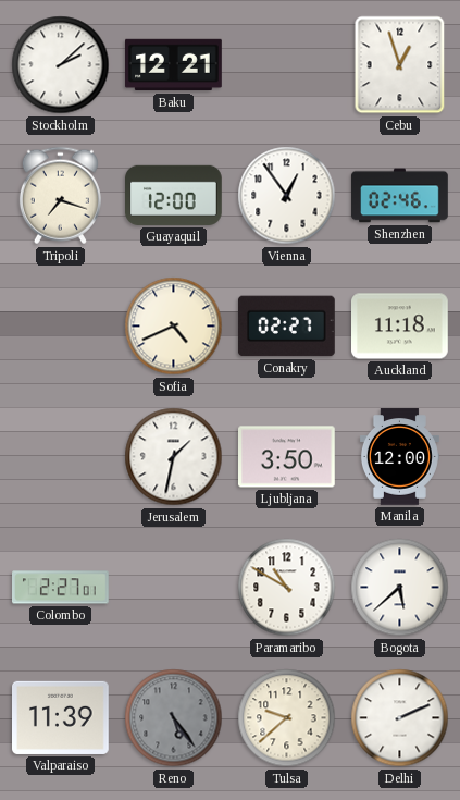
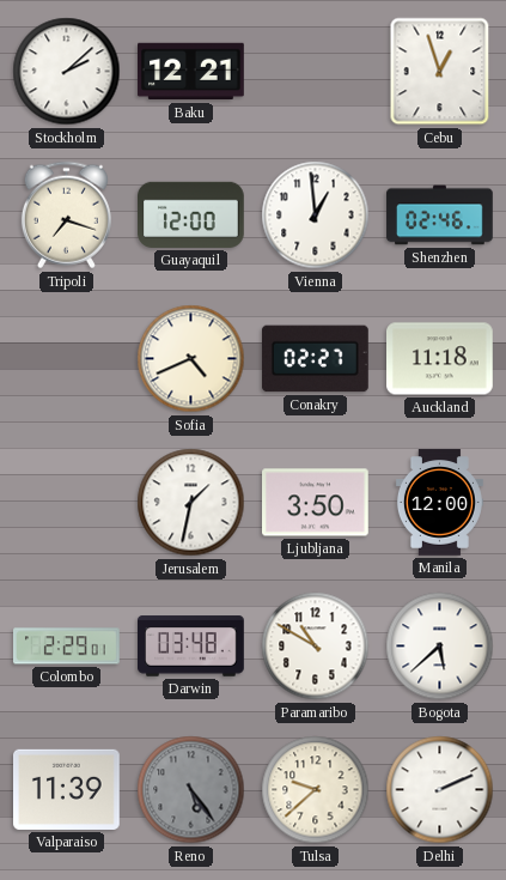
Vienna: 12:54 -> 12:59
Colombo: 2:27 -> 2:29
Darwin: none -> 03:48
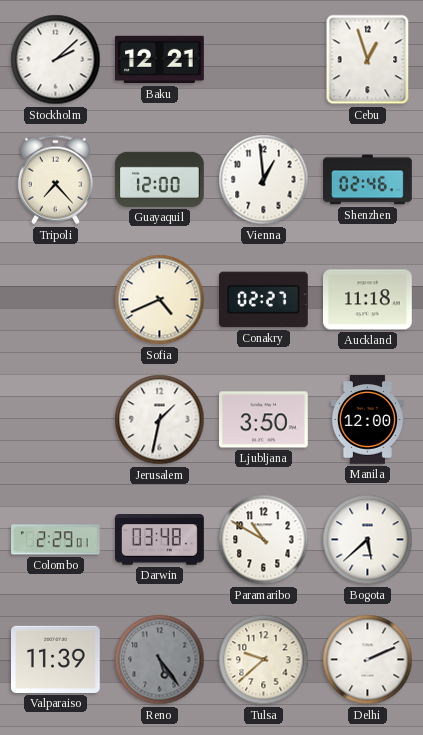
Tripoli: 7:18 -> 7:23
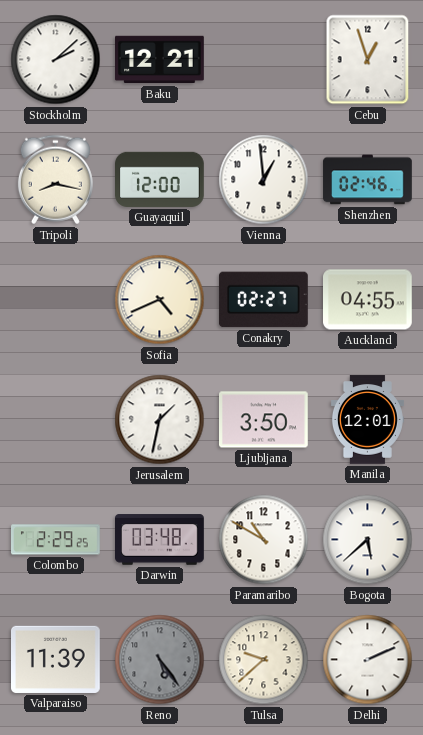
Tripoli: 7:23 -> 8:17
Auckland: 11:18 -> 04:55
Manila: 12:00 -> 12:01
Colombo: 2:29:01 -> 2:29:25
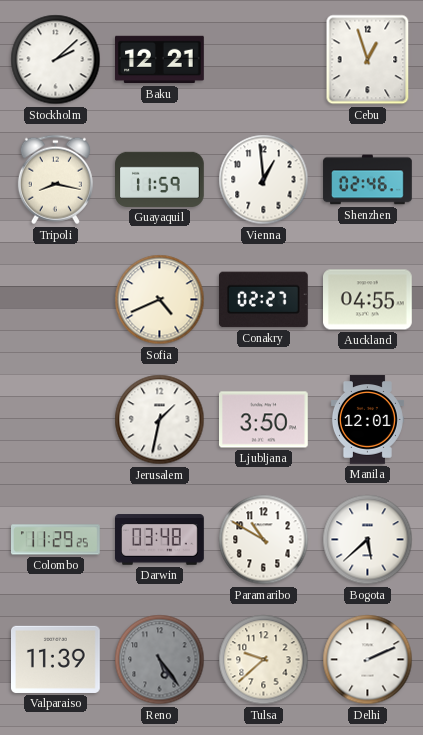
Guayaquil: 12:00 -> 11:59
Colombo: 2:29 -> 11:29
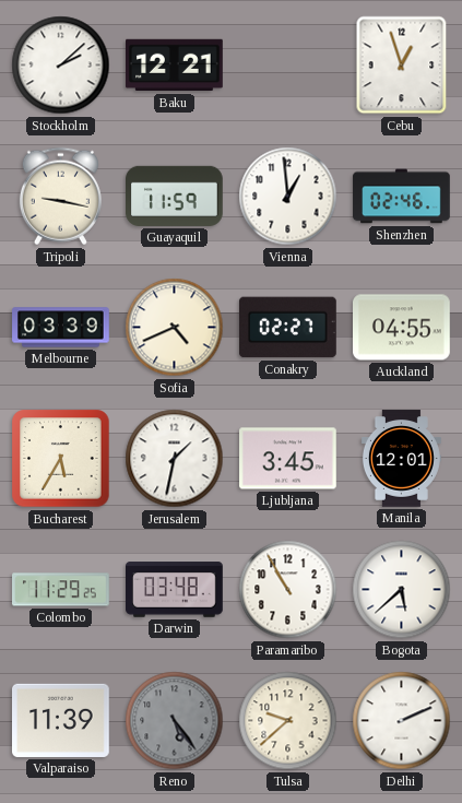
Tripoli: 8:17 -> 9:17
Melbourne: none -> 03:39
Bucharest: none -> 5:35
Ljubljana: 3:50 -> 3:45
Paramaribo: 10:50 -> 10:55
